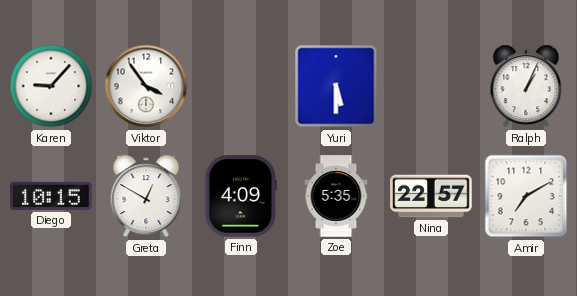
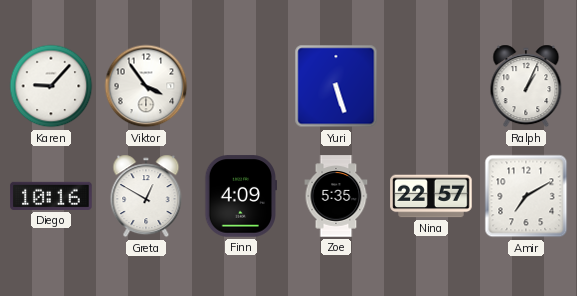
Yuri: 5:30 -> 5:27
Diego: 10:15 -> 10:16
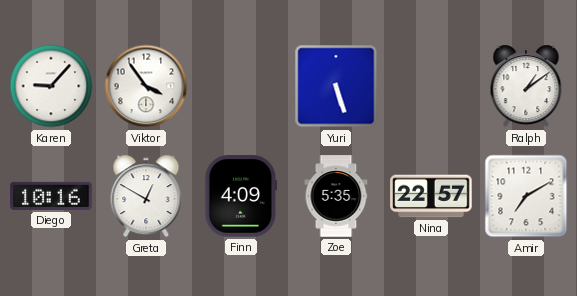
Ralph: 1:04 -> 1:09
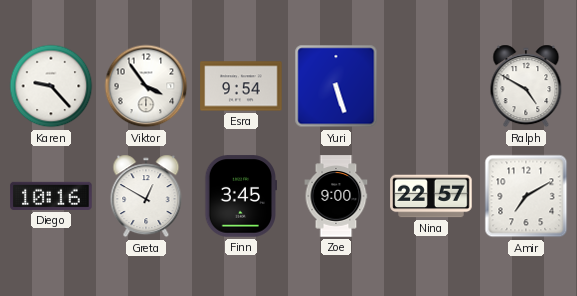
Karen: 9:07 -> 9:23
Esra: none -> 9:54
Ralph: 1:09 -> 4:50
Finn: 4:09 -> 3:45
Zoe: 5:35 -> 9:00
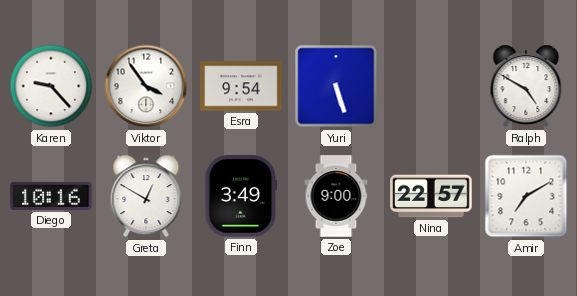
Finn: 3:45 -> 3:49
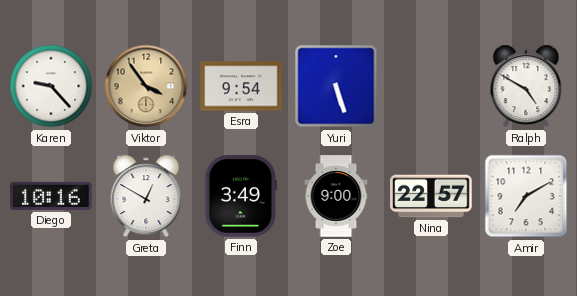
Viktor dial: white -> champagne
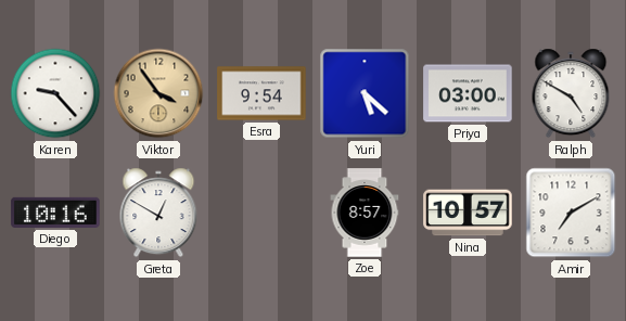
Yuri: 5:27 -> 5:22
Priya: none -> 03:00
Finn: 3:49 -> none
Zoe: 9:00 -> 8:57
Nina: 22:57 -> 10:57
